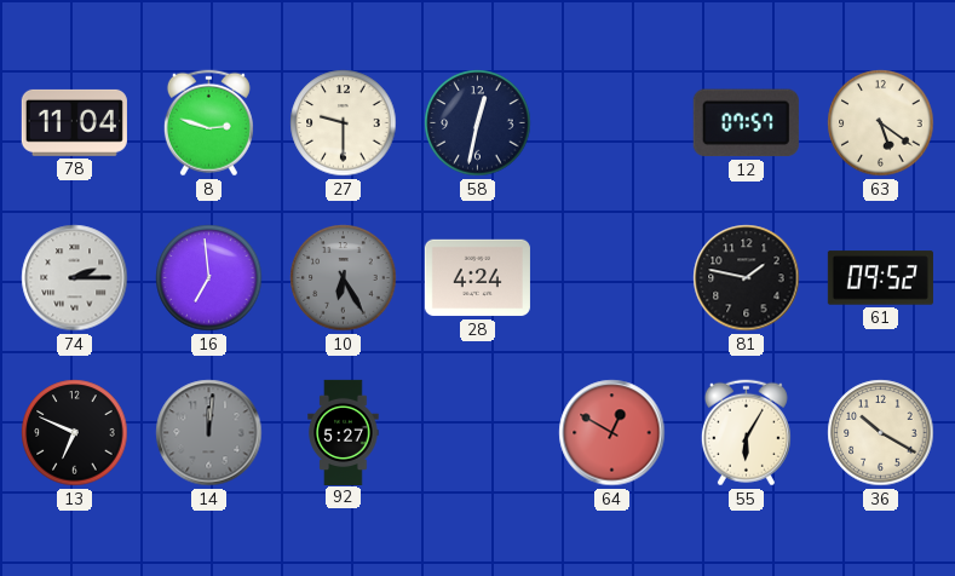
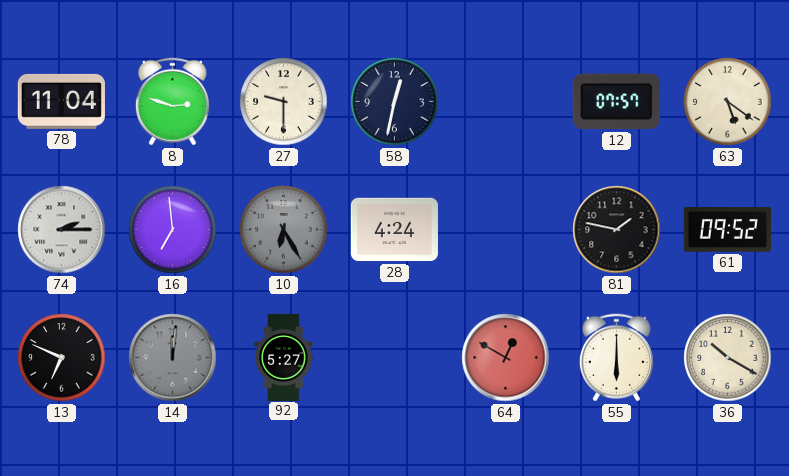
55: 6:05 -> 6:00
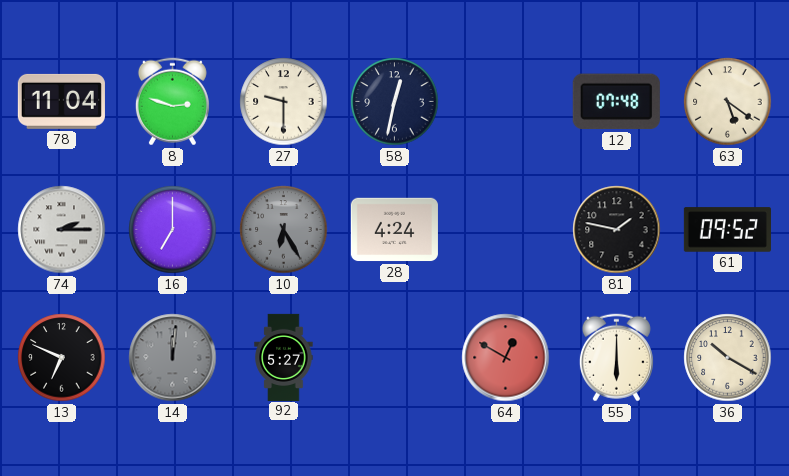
12: 07:57 -> 07:48
16: 6:59 -> 7:00
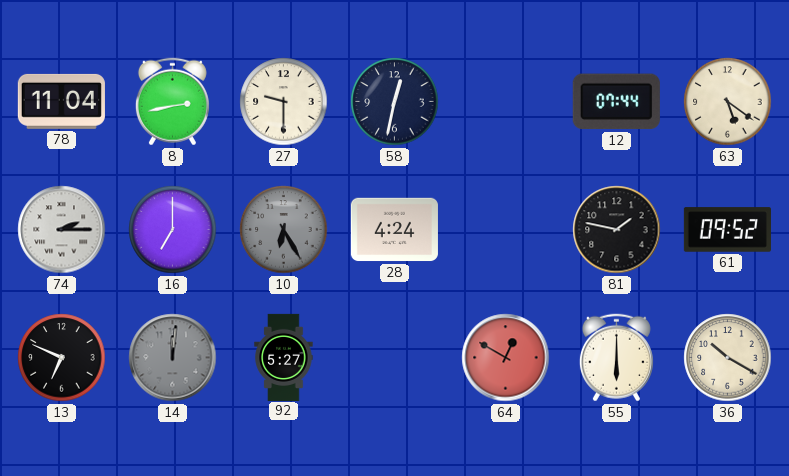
8: 2:48 -> 2:43
12: 07:48 -> 07:44
